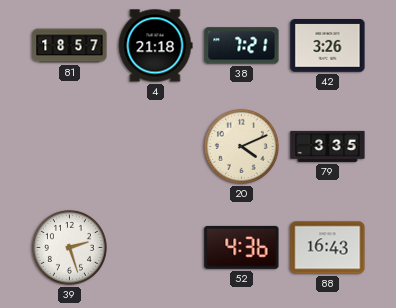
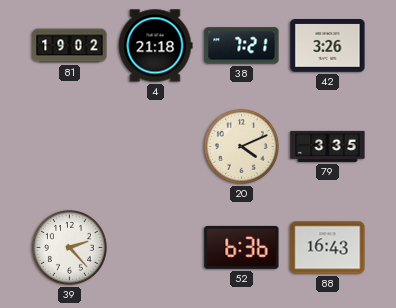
81: 18:57 -> 19:02
39: 2:27 -> 2:23
52: 4:36 -> 6:36
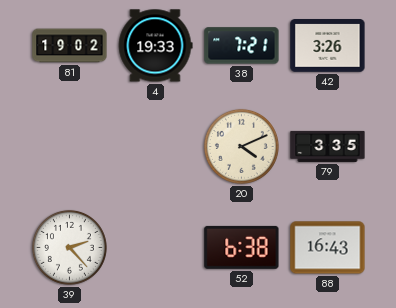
4: 21:18 -> 19:33
52: 6:36 -> 6:38
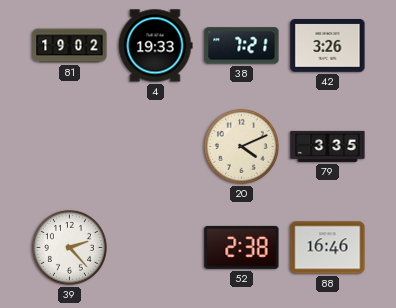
52: 6:38 -> 2:38
88: 16:43 -> 16:46
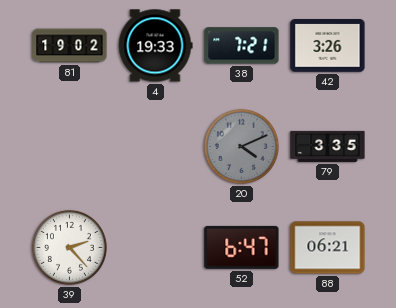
20 dial: cream -> grey
52: 2:38 -> 6:47
88: 16:46 -> 06:21
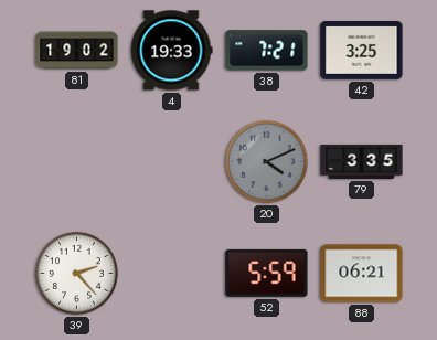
42: 3:26 -> 3:25
52: 6:47 -> 5:59
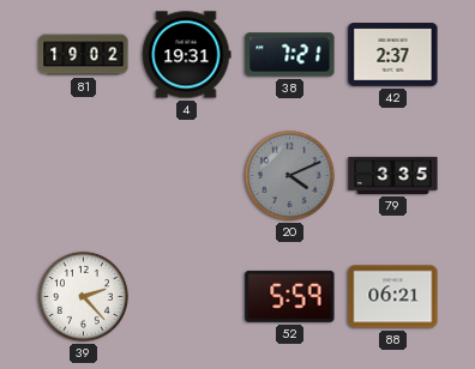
4: 19:33 -> 19:31
42: 3:25 -> 2:37
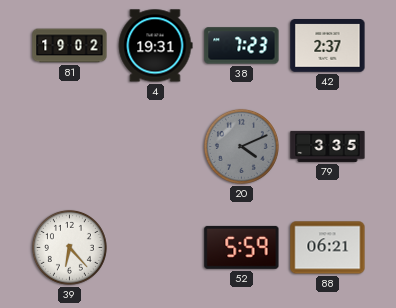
38: 7:21 -> 7:23
39: 2:23 -> 6:23
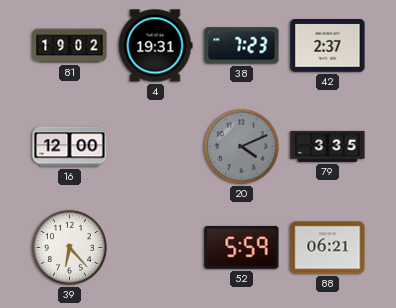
16: none -> 12:00
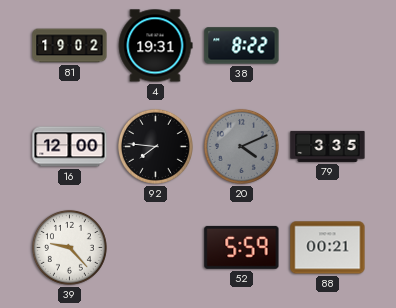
38: 7:23 -> 8:22
42: 2:37 -> none
92: none -> 7:46
39: 6:23 -> 9:23
88: 06:21 -> 00:21
